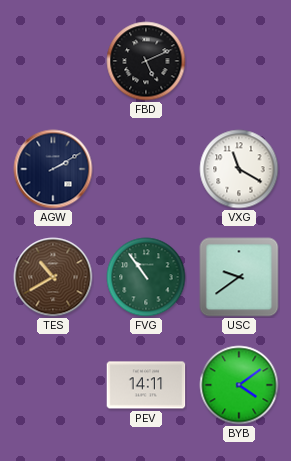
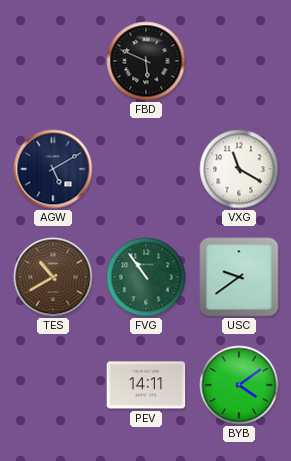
FBD: 5:11 -> 5:49
AGW: 2:10 -> 5:10
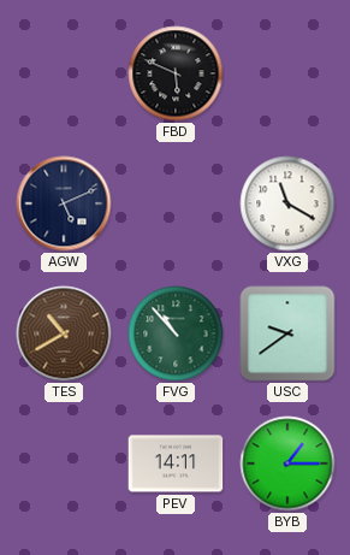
AGW: 5:10 -> 5:11
FVG: 10:54 -> 10:53
BYB: 4:09 -> 1:15
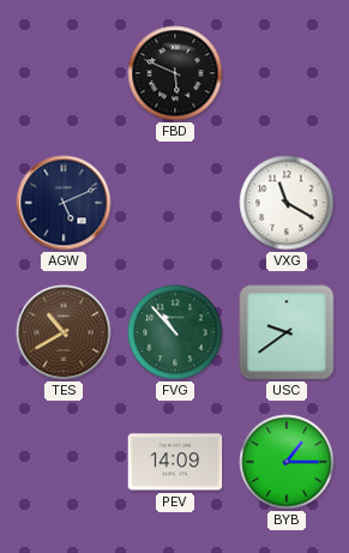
PEV: 14:11 -> 14:09
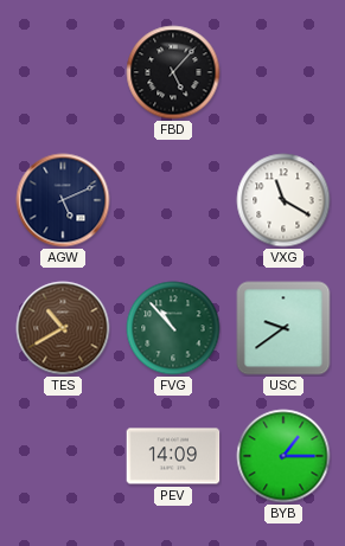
FBD: 5:49 -> 5:07
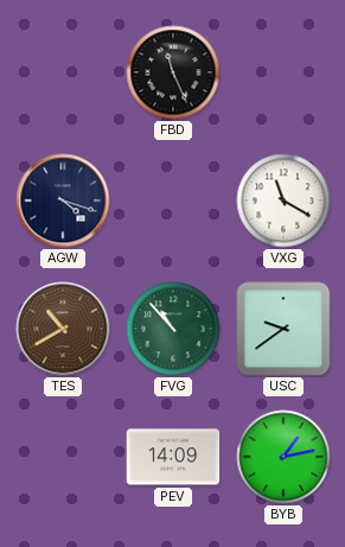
FBD: 5:07 -> 11:26
AGW: 5:11 -> 4:18
BYB: 1:15 -> 1:13
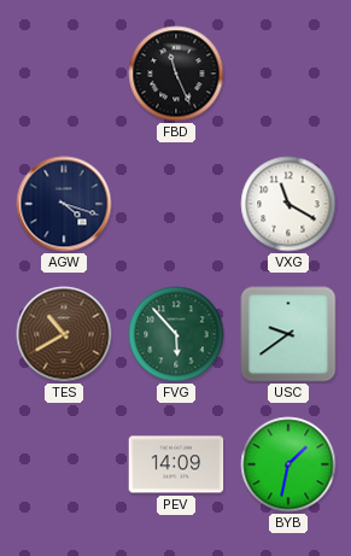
FVG: 10:53 -> 5:53
BYB: 1:13 -> 1:32
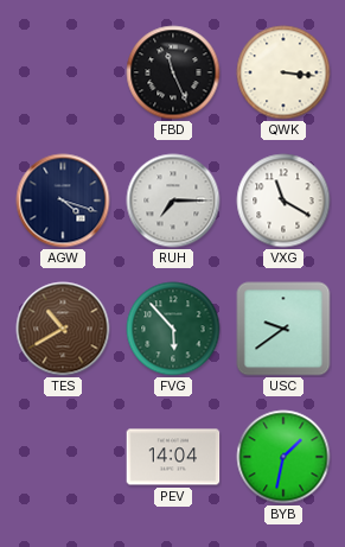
QWK: none -> 3:16
RUH: none -> 7:15
PEV: 14:09 -> 14:04
